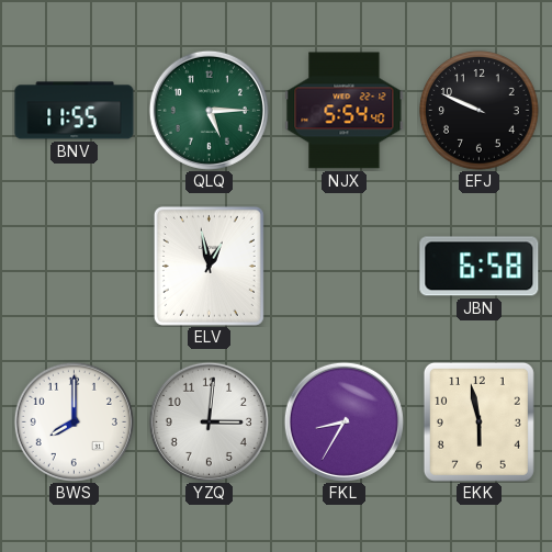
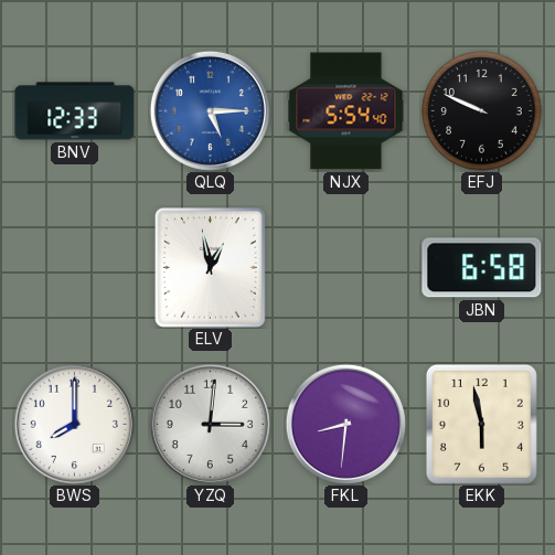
BNV: 11:55 -> 12:33
QLQ dial: green -> blue
FKL: 8:35 -> 8:31
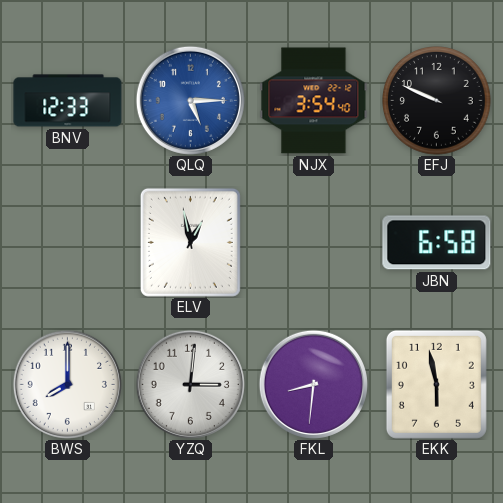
NJX: 5:54 -> 3:54
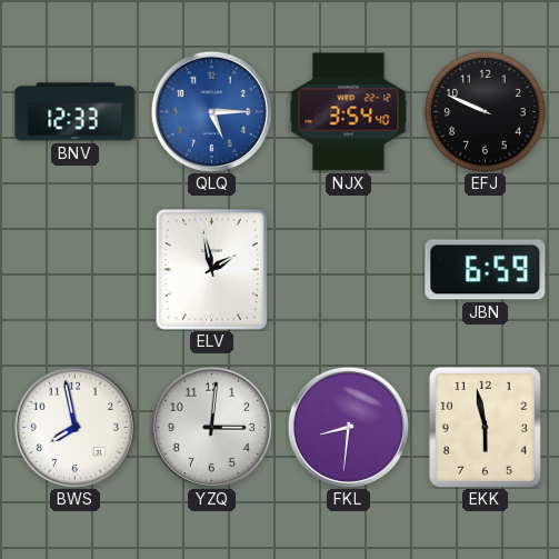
ELV: 12:58 -> 1:58
JBN: 6:58 -> 6:59
BWS: 8:00 -> 7:58
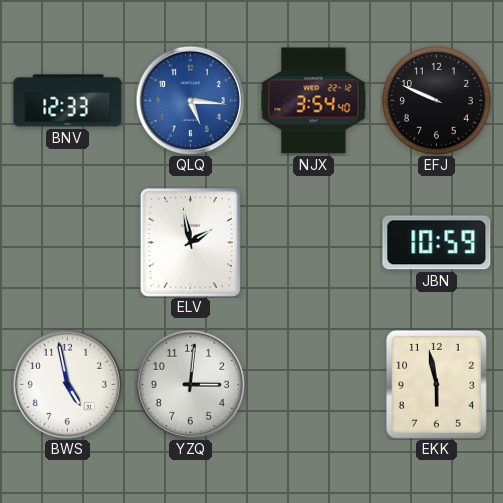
QLQ: 5:15 -> 5:16
JBN: 6:59 -> 10:59
BWS: 7:58 -> 4:58
FKL: 8:31 -> none
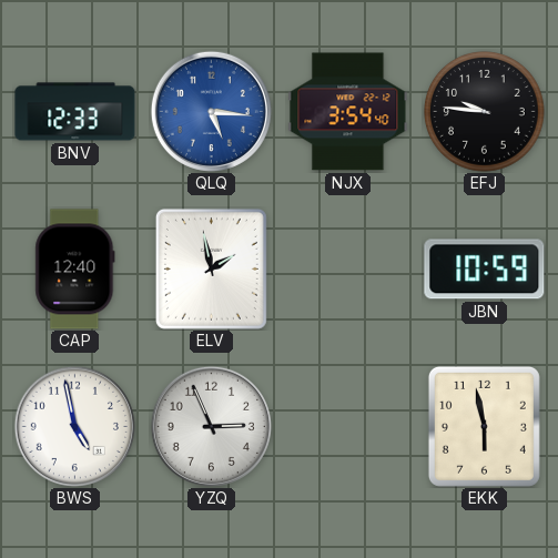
EFJ: 9:49 -> 9:46
CAP: none -> 12:40
YZQ: 3:01 -> 2:56
